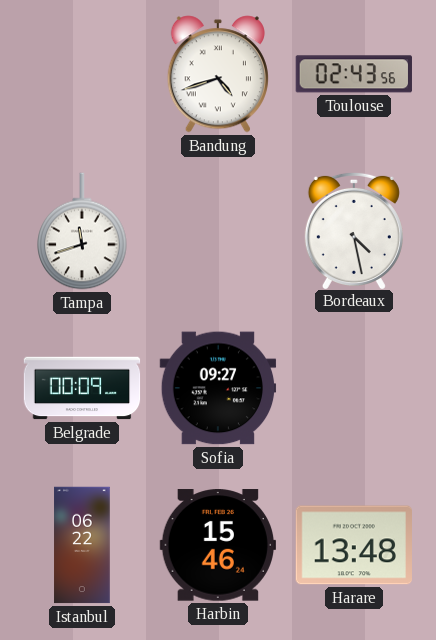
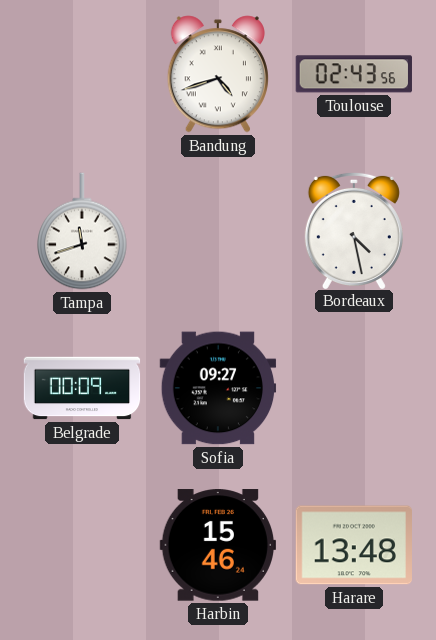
Istanbul: 06:22 -> none
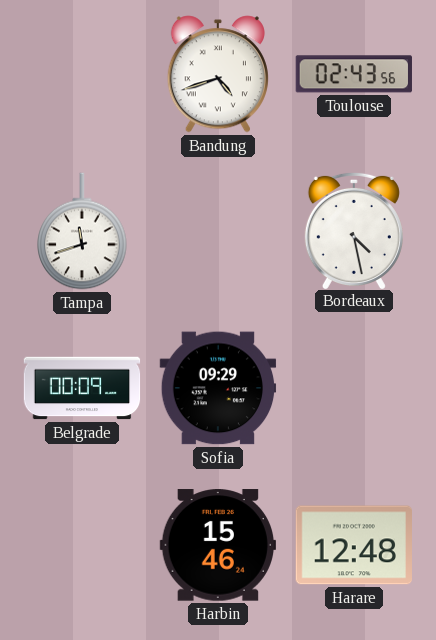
Sofia: 09:27 -> 09:29
Harare: 13:48 -> 12:48
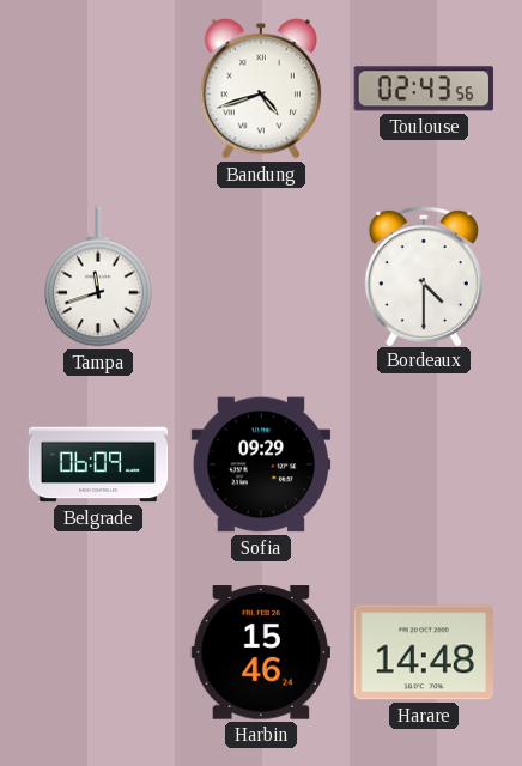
Bordeaux: 4:28 -> 4:30
Belgrade: 00:09 -> 06:09
Harare: 12:48 -> 14:48
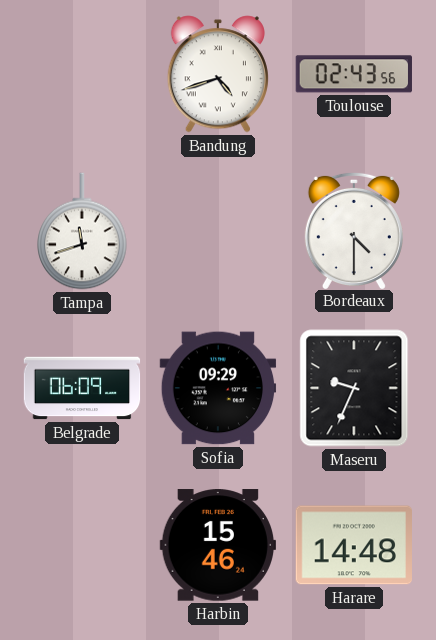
Maseru: none -> 9:34
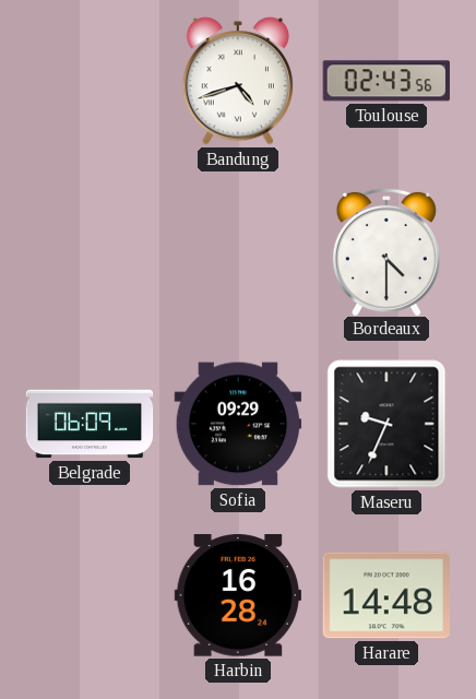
Tampa: 11:42 -> none
Harbin: 15:46 -> 16:28
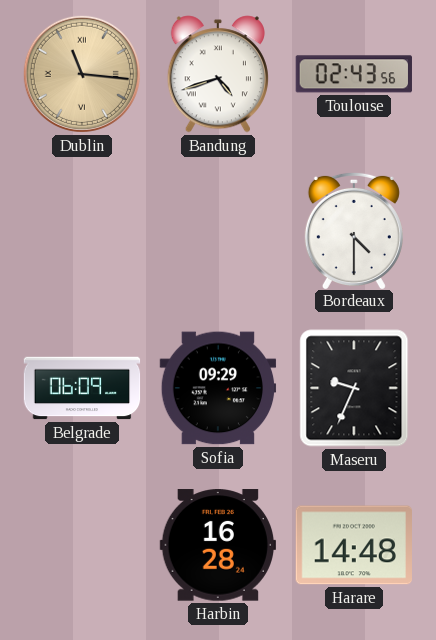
Dublin: none -> 11:16
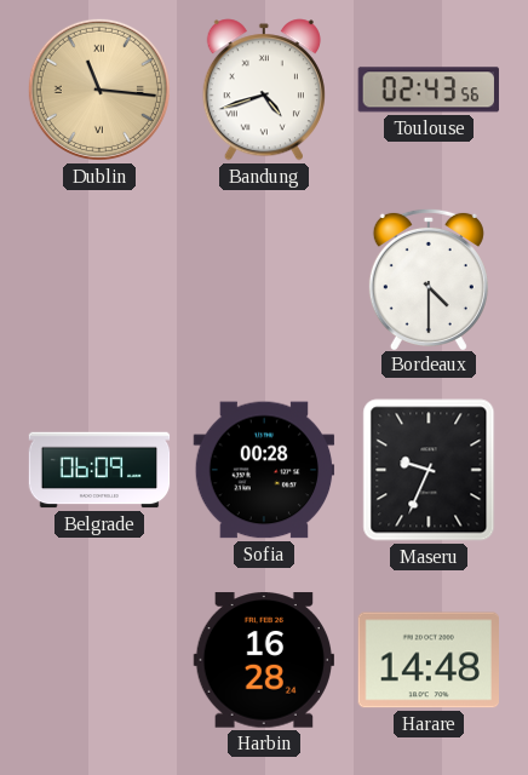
Sofia: 09:29 -> 00:28
